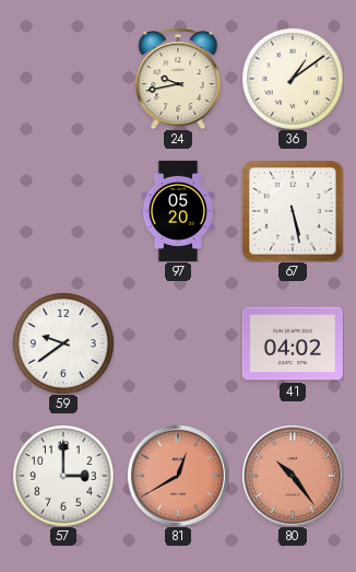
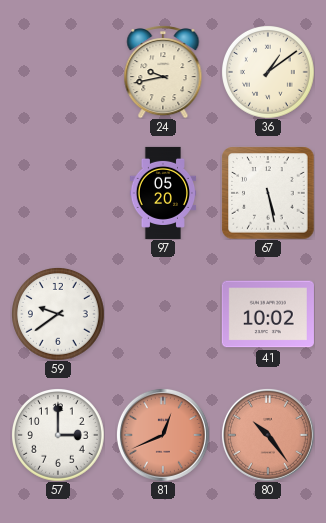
41: 04:02 -> 10:02
81: 12:40 -> 12:41
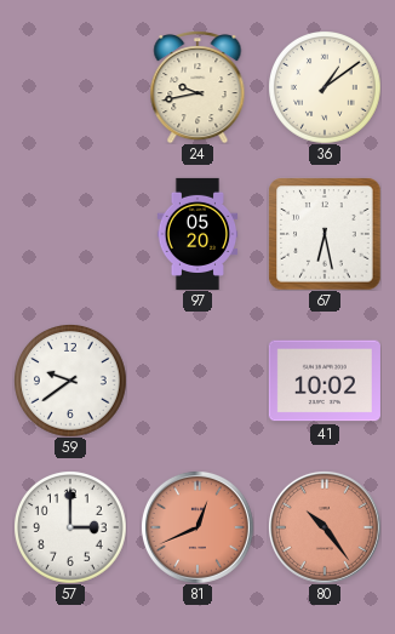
67: 5:28 -> 6:28
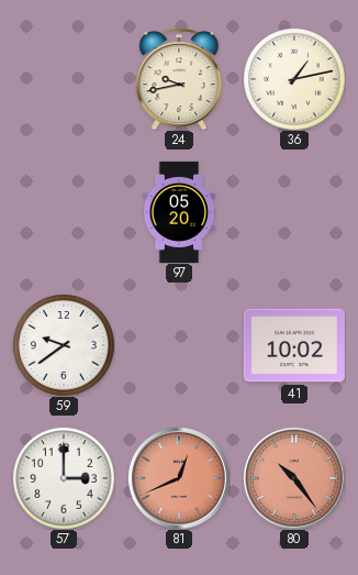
36: 1:09 -> 1:13
67: 6:28 -> none
